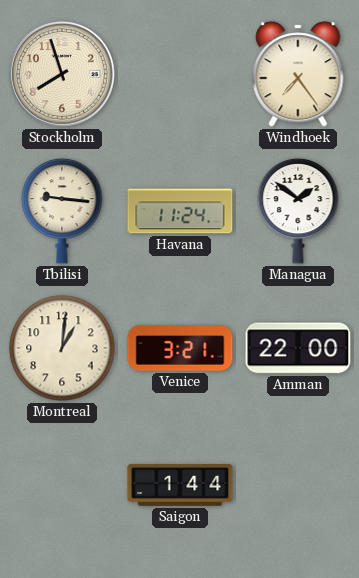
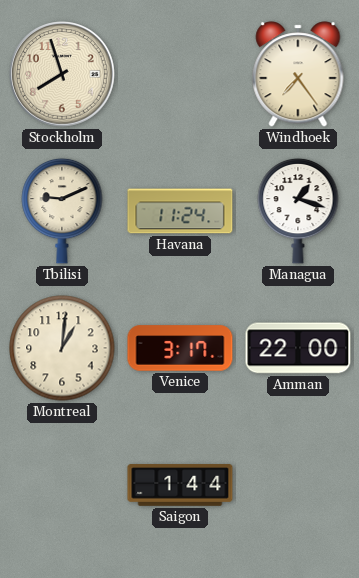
Tbilisi: 9:16 -> 9:11
Managua: 1:51 -> 1:18
Venice: 3:21 -> 3:17
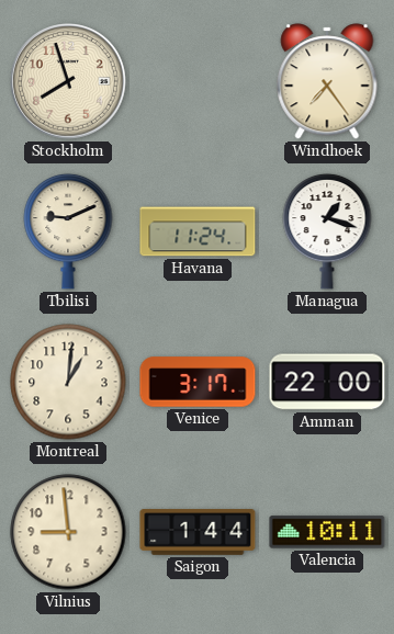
Vilnius: none -> 8:59
Valencia: none -> 10:11
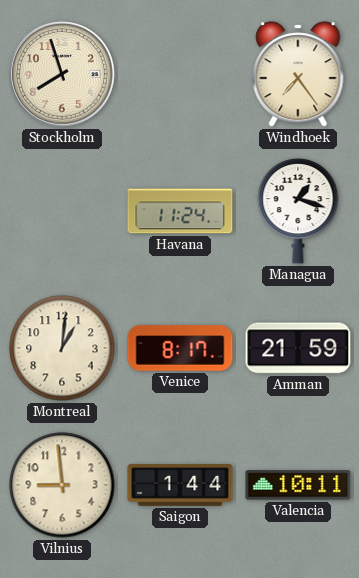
Tbilisi: 9:11 -> none
Venice: 3:17 -> 8:17
Amman: 22:00 -> 21:59
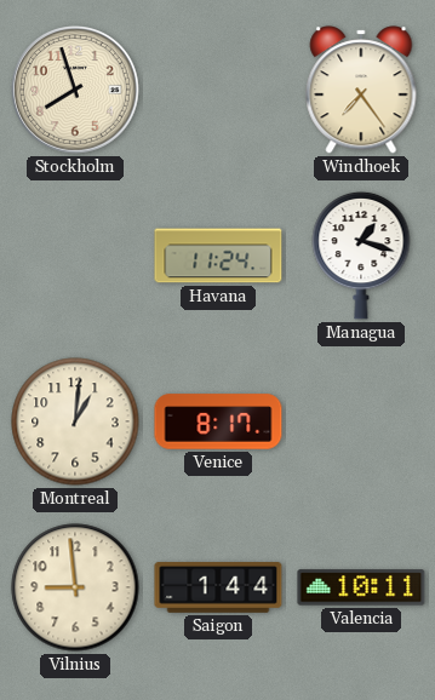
Amman: 21:59 -> none
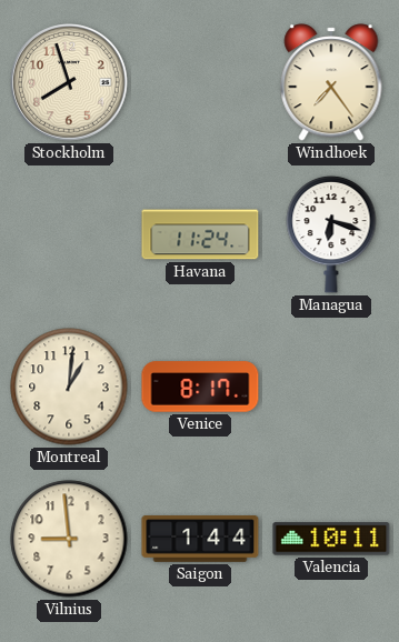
Managua: 1:18 -> 6:18
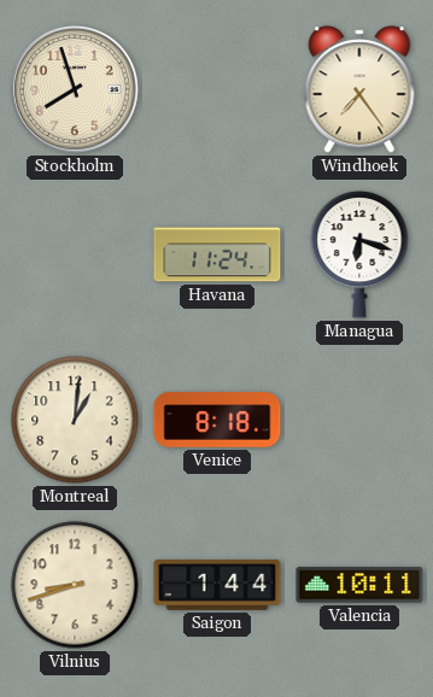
Venice: 8:17 -> 8:18
Vilnius: 8:59 -> 8:42
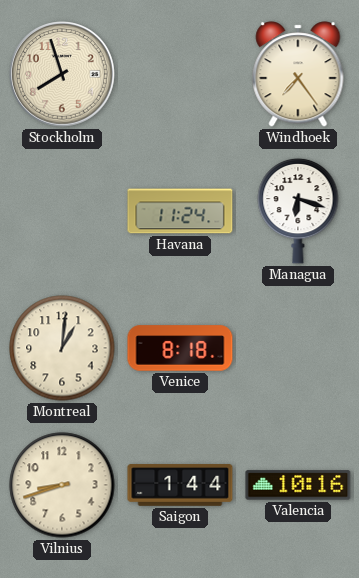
Valencia: 10:11 -> 10:16
